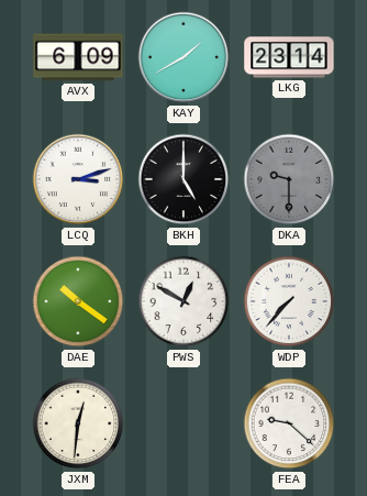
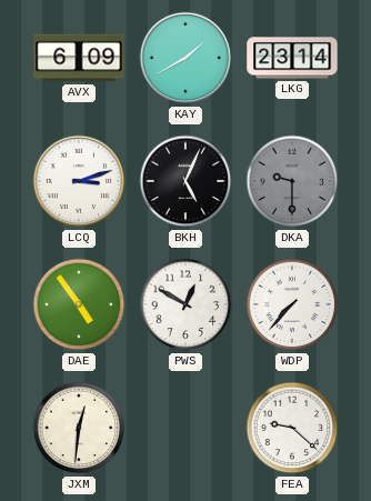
BKH: 5:00 -> 5:04
DAE: 10:21 -> 4:54
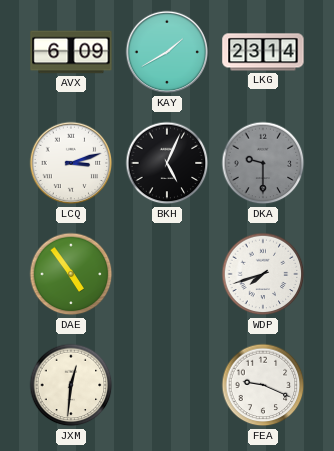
PWS: 12:50 -> none
WDP: 7:37 -> 7:42
FEA: 9:22 -> 9:19
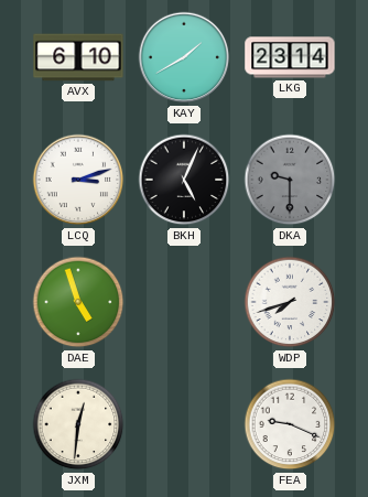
AVX: 6:09 -> 6:10
DAE: 4:54 -> 4:57
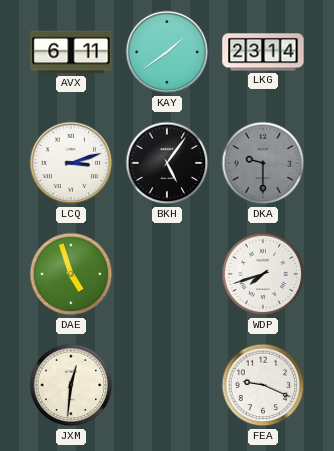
AVX: 6:10 -> 6:11
KAY: 1:40 -> 1:39
BKH: 5:04 -> 5:06
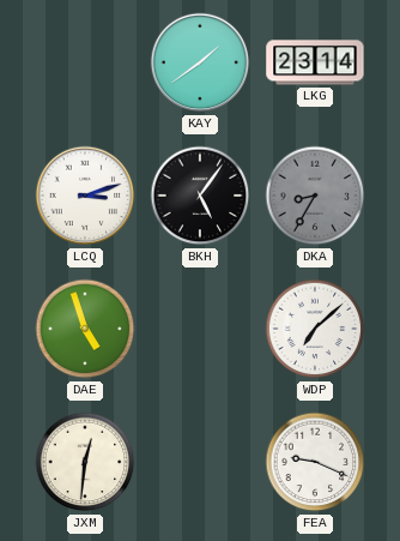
AVX: 6:11 -> none
DKA: 9:30 -> 8:35
WDP: 7:42 -> 7:08
